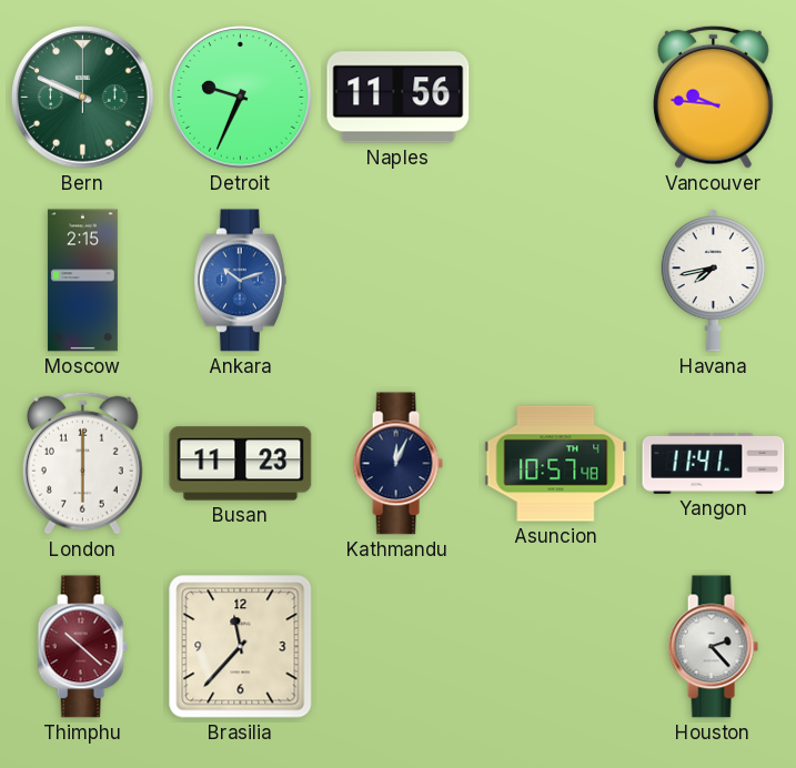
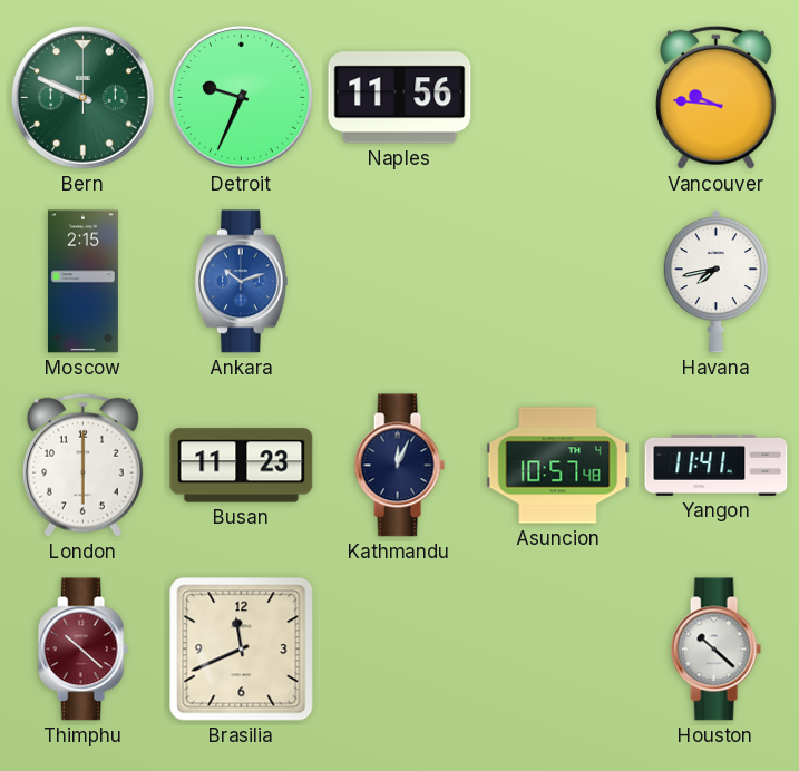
Brasilia: 11:37 -> 11:41
Houston: 2:23 -> 10:22
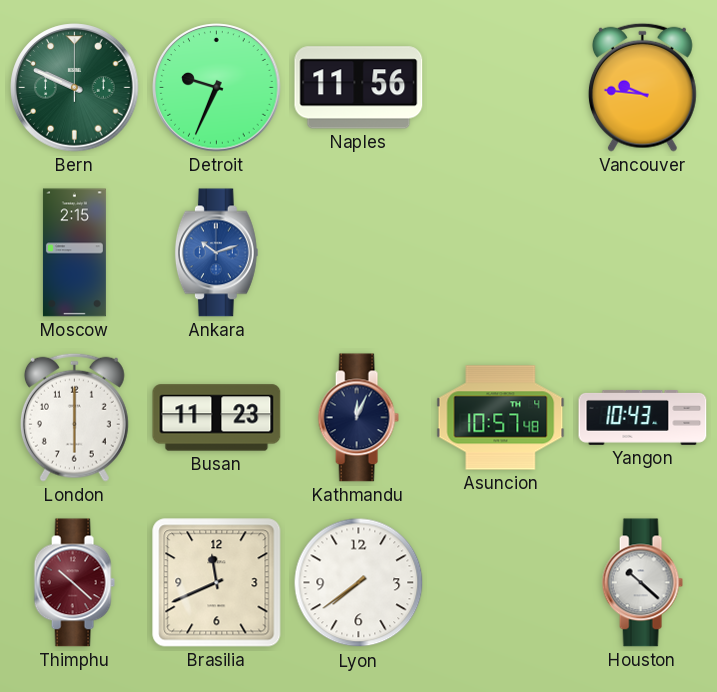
Havana: 7:43 -> none
Yangon: 11:41 -> 10:43
Lyon: none -> 7:39
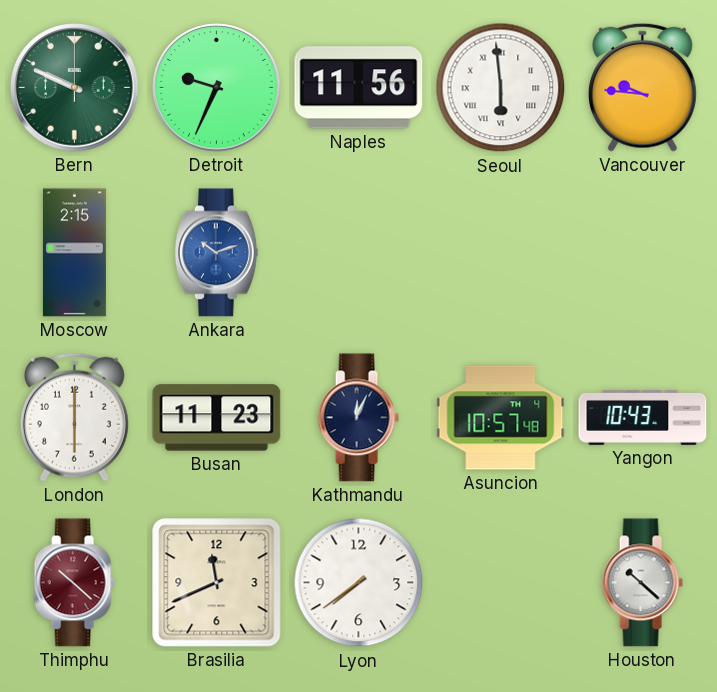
Seoul: none -> 5:59
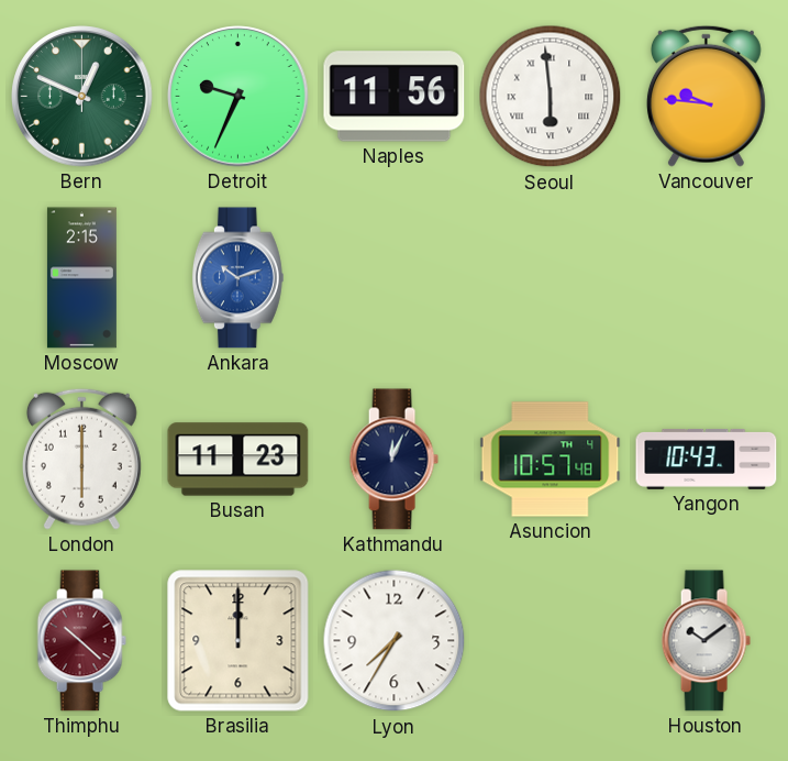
Bern: 9:49 -> 12:49
Brasilia: 11:41 -> 12:00
Lyon: 7:39 -> 7:35
Houston: 10:22 -> 10:09
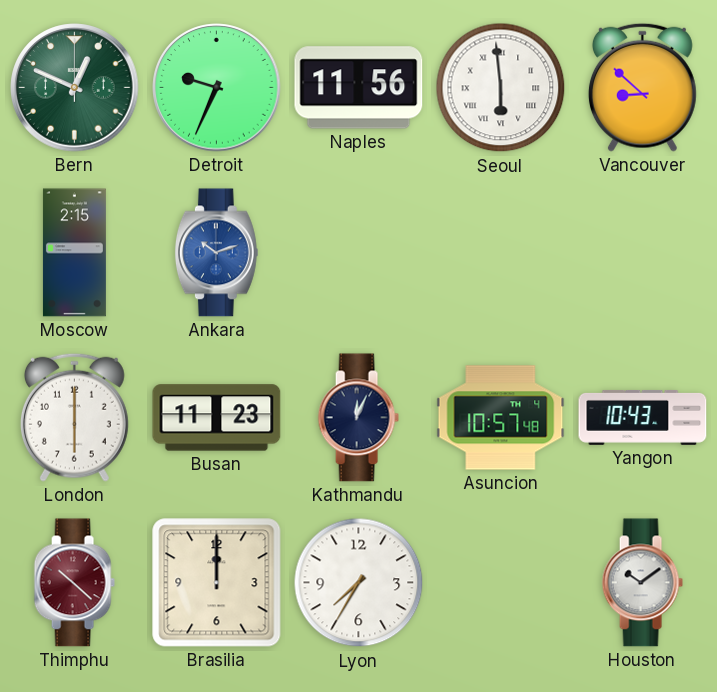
Vancouver: 9:46 -> 8:52
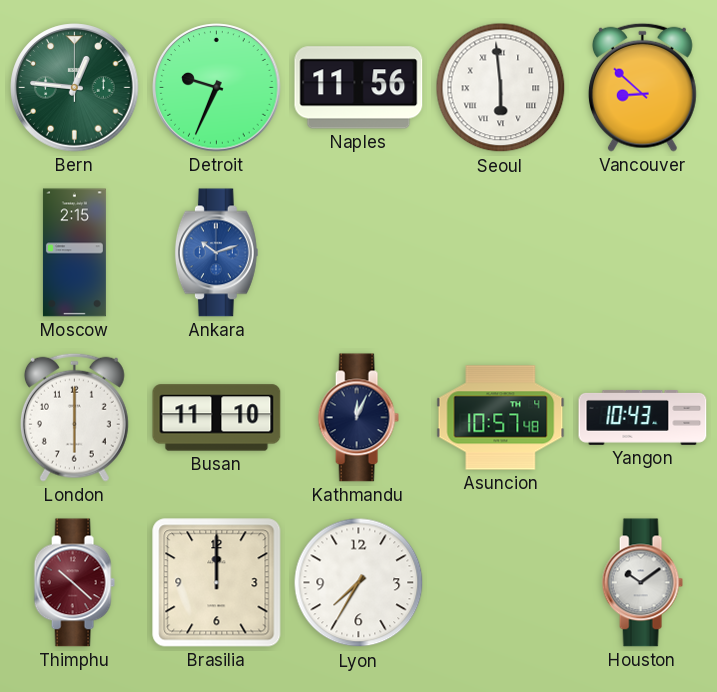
Bern: 12:49 -> 12:46
Busan: 11:23 -> 11:10
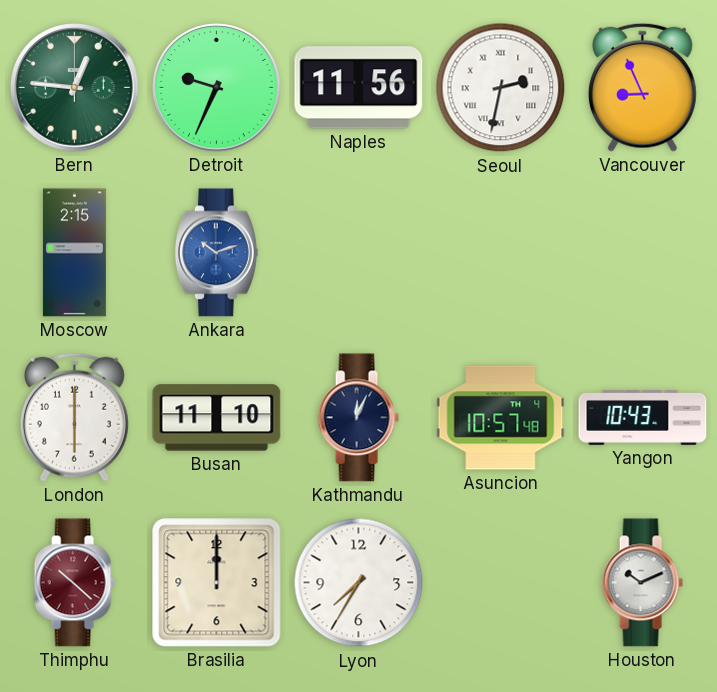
Seoul: 5:59 -> 2:32
Vancouver: 8:52 -> 8:56
Houston: 10:09 -> 10:11
